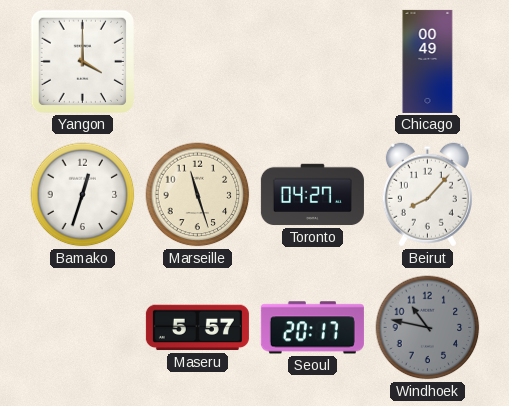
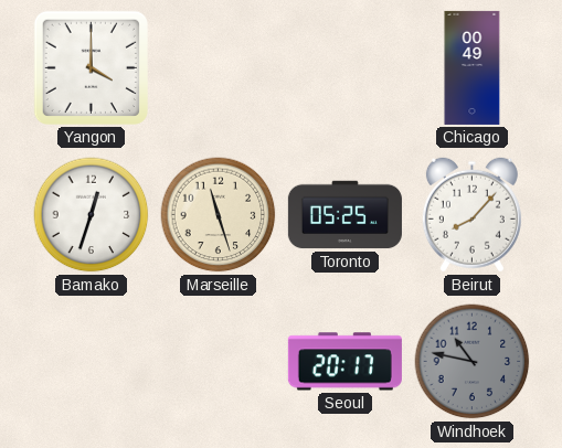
Toronto: 04:27 -> 05:25
Maseru: 5:57 -> none
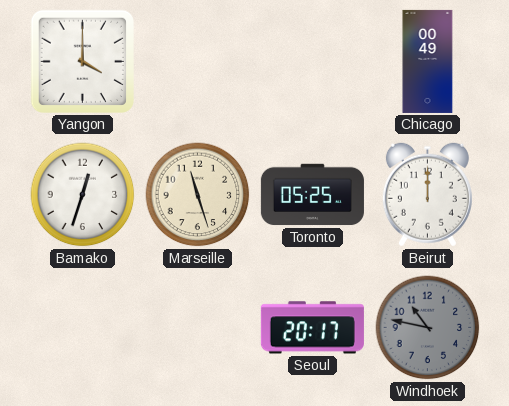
Beirut: 8:07 -> 12:00
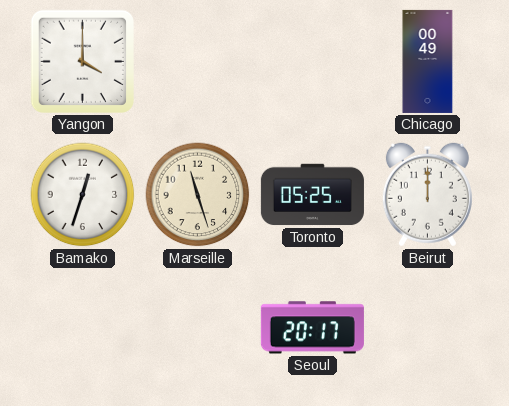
Windhoek: 10:47 -> none
